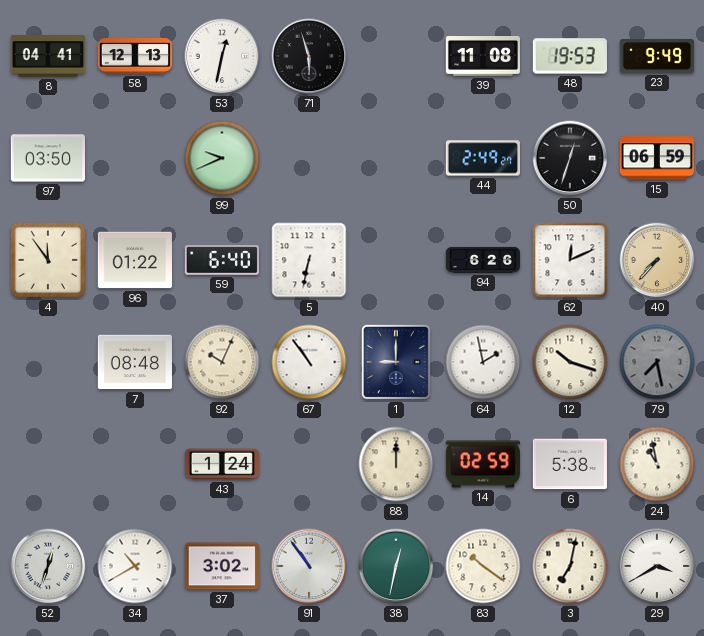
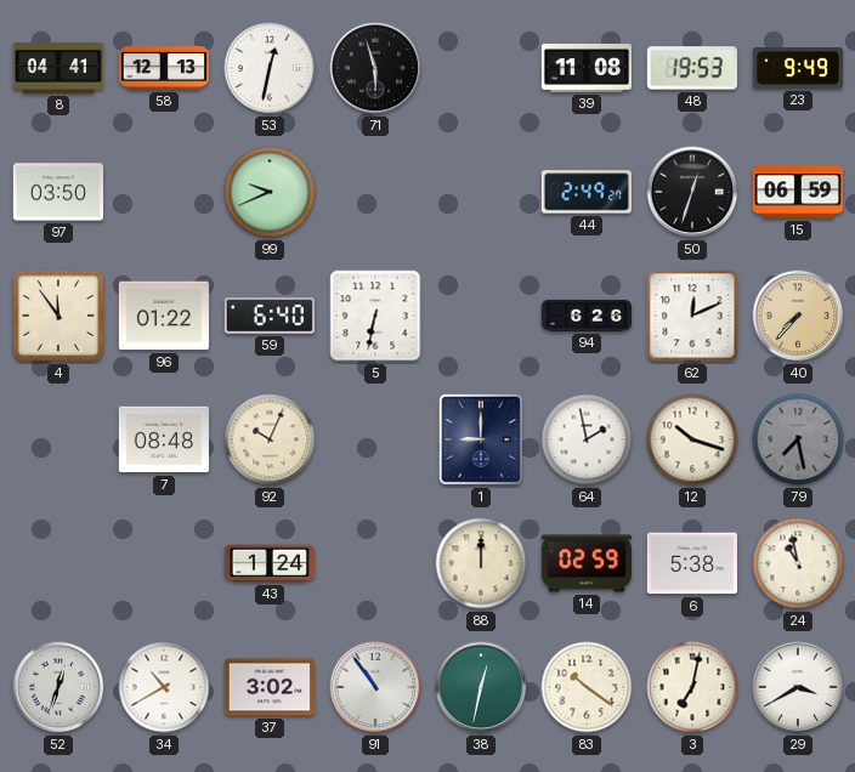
67: 10:54 -> none
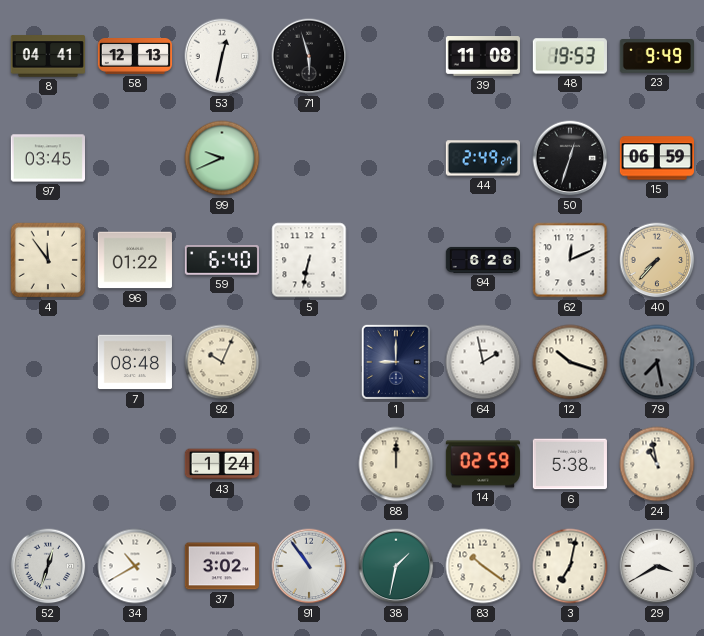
97: 03:50 -> 03:45
38: 12:32 -> 1:32
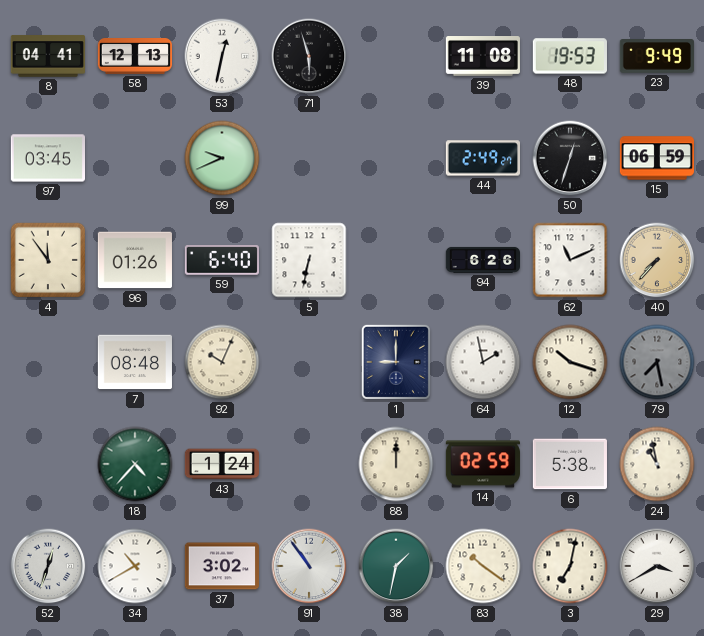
96: 01:22 -> 01:26
62: 12:11 -> 11:11
18: none -> 4:37
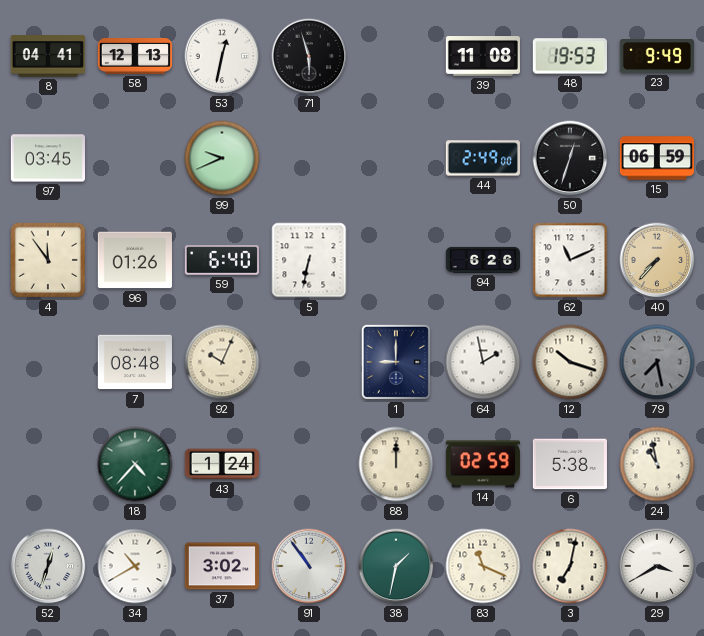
44: 2:49:27 -> 2:49:00
83: 10:21 -> 11:19
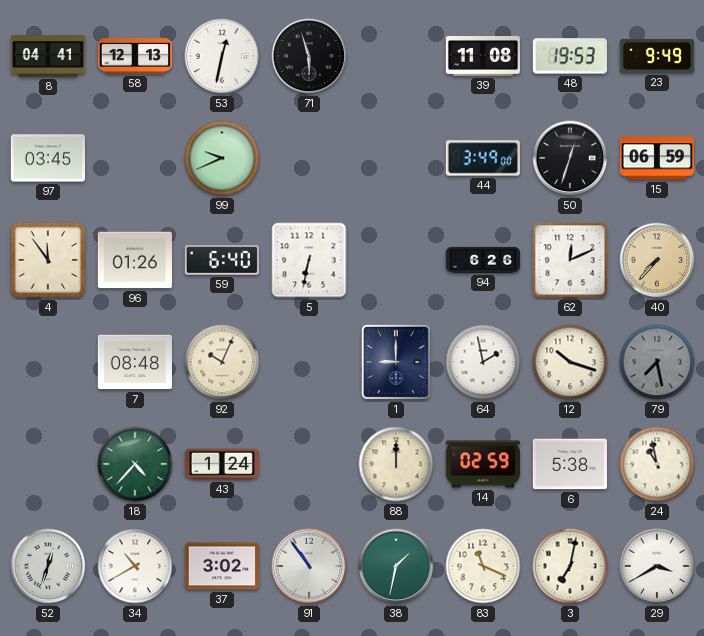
44: 2:49 -> 3:49
62: 11:11 -> 12:11
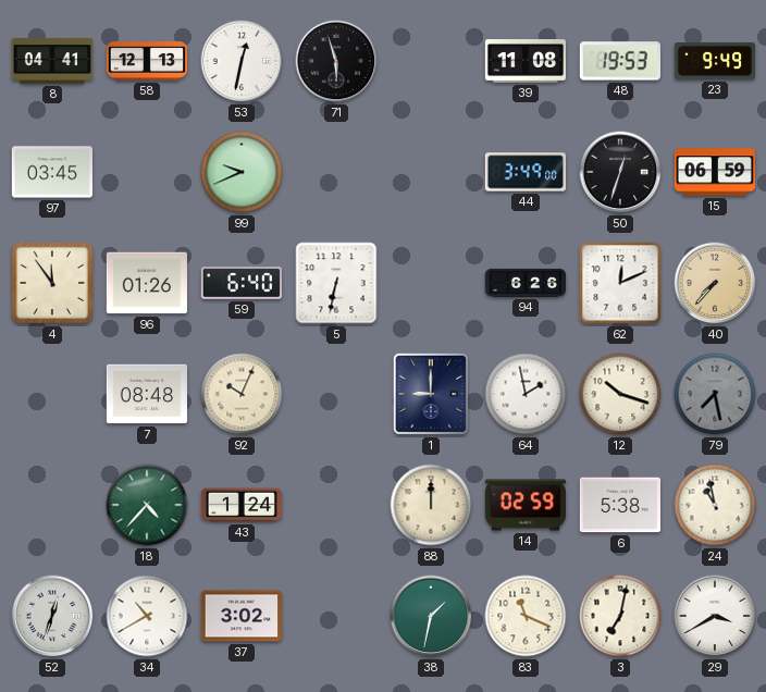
91: 10:54 -> none
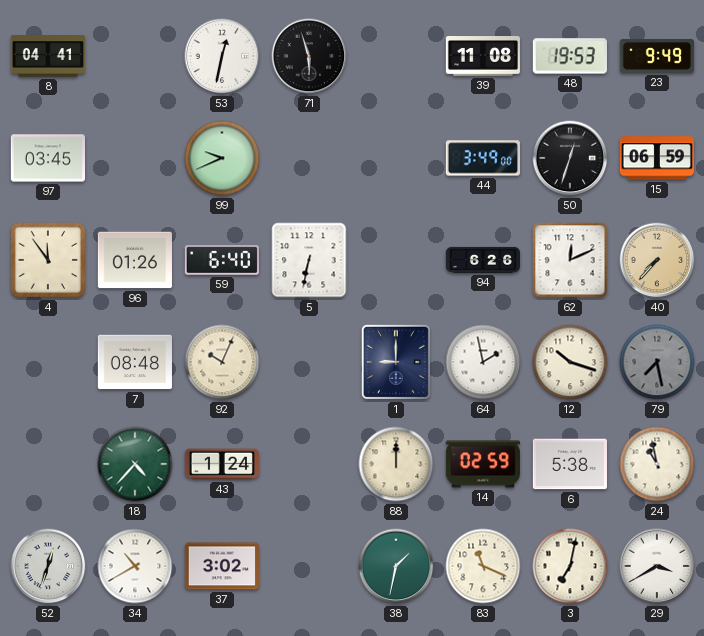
58: 12:13 -> none
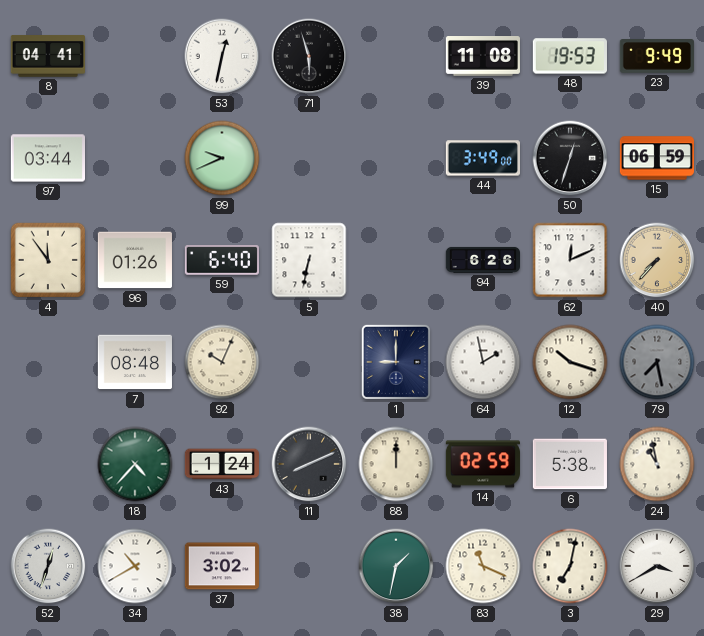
97: 03:45 -> 03:44
11: none -> 8:11
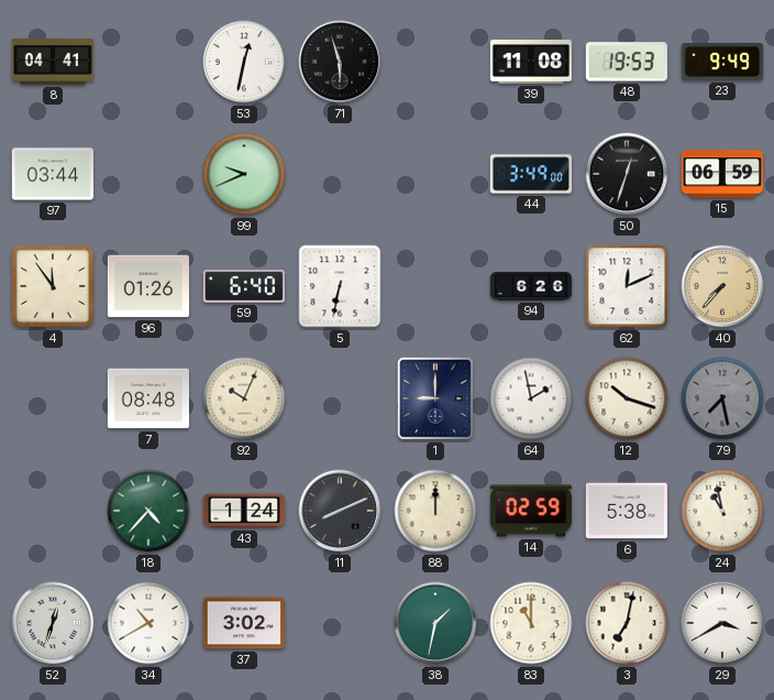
83: 11:19 -> 11:00
